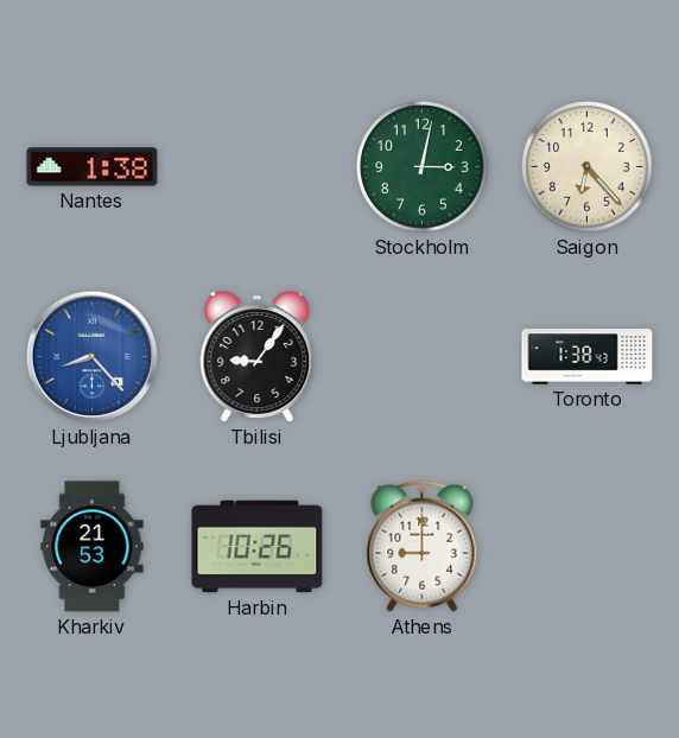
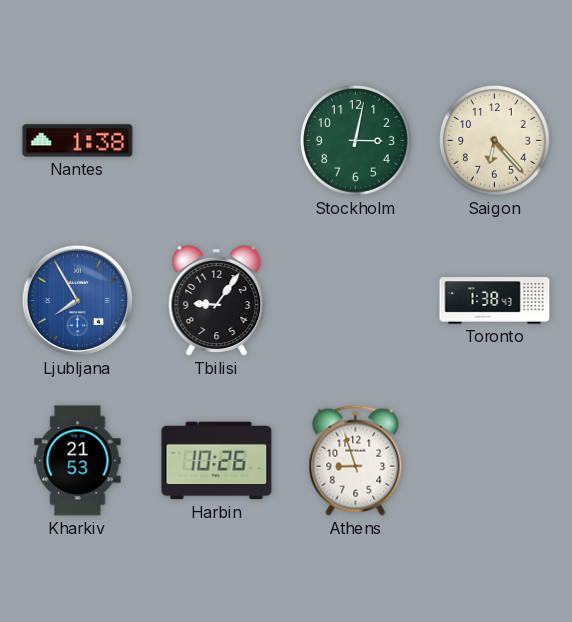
Ljubljana: 8:23 -> 7:55
Athens: 9:00 -> 8:57
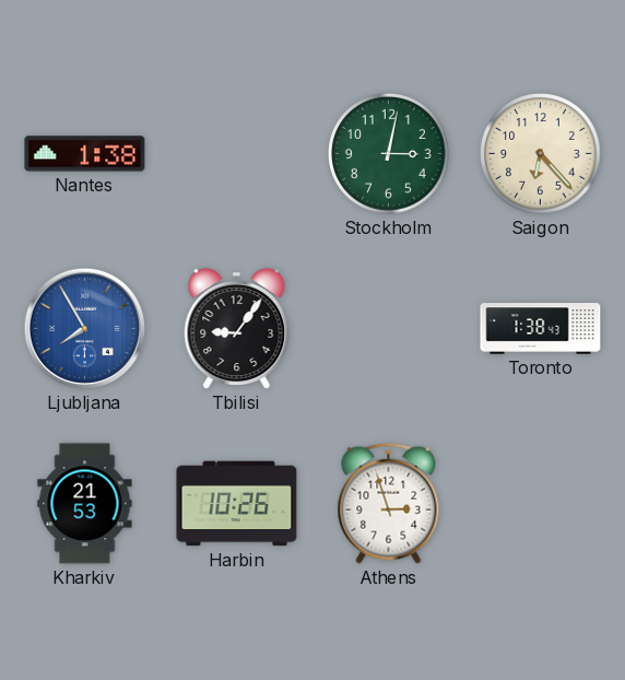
Athens: 8:57 -> 2:57
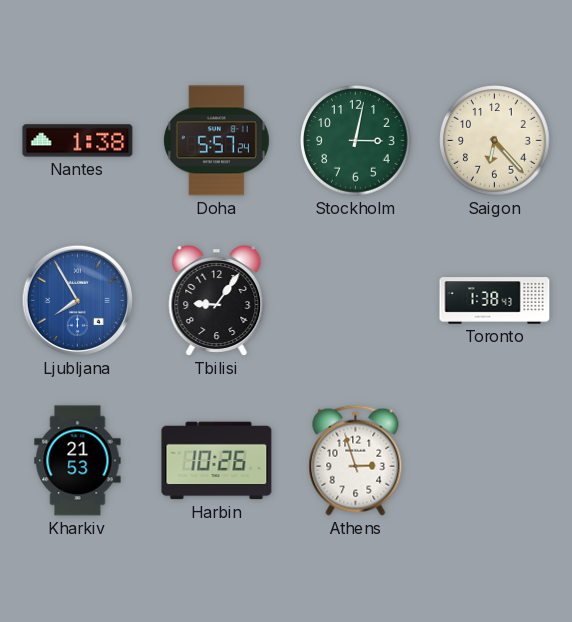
Doha: none -> 5:57
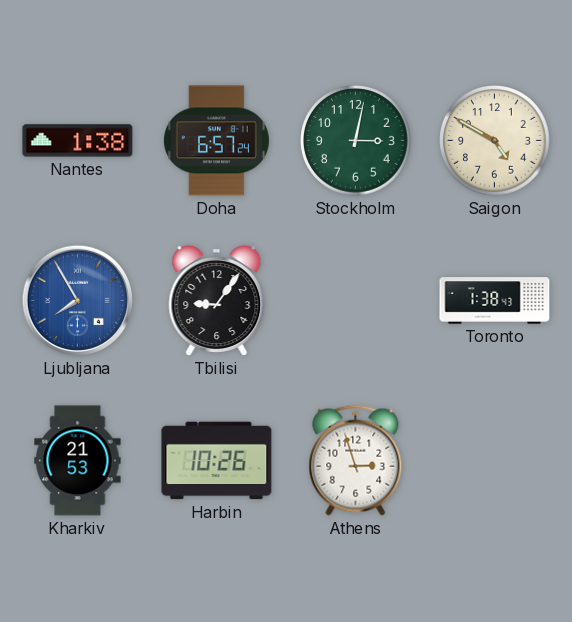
Doha: 5:57 -> 6:57
Saigon: 6:23 -> 4:50
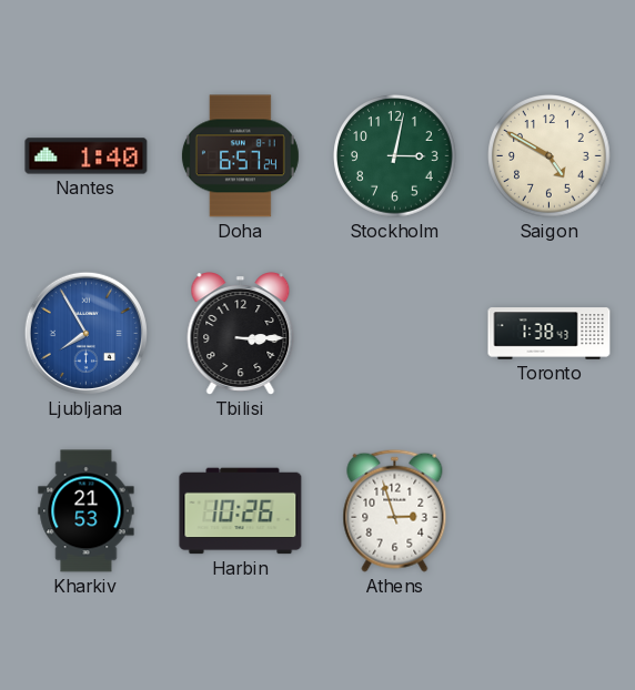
Nantes: 1:38 -> 1:40
Tbilisi: 9:06 -> 3:15
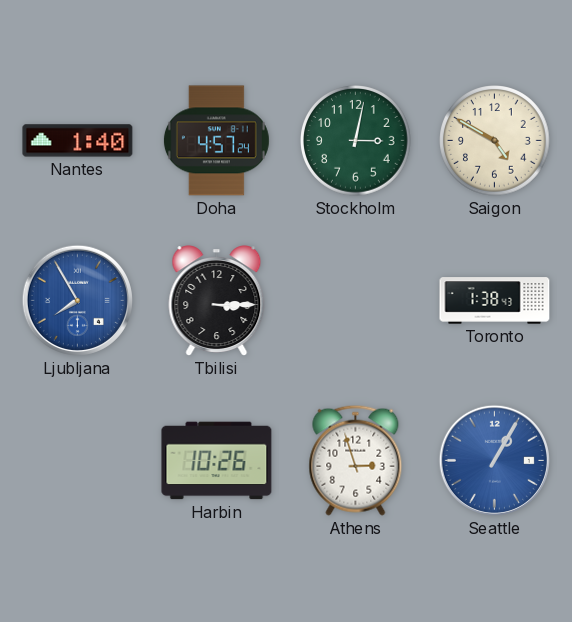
Doha: 6:57 -> 4:57
Kharkiv: 21:53 -> none
Seattle: none -> 1:05
